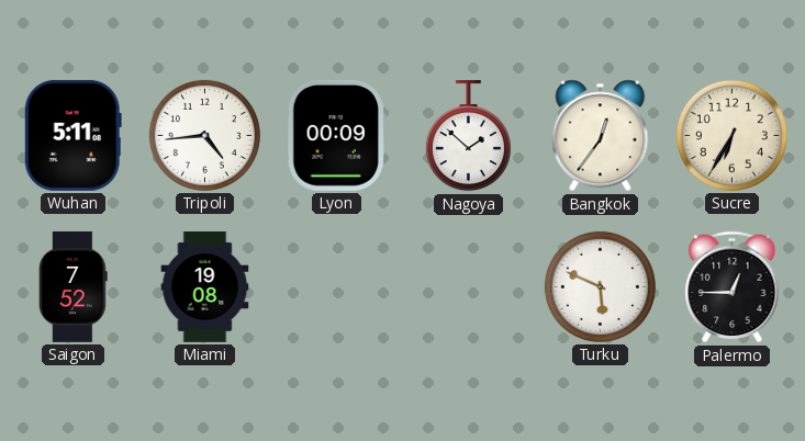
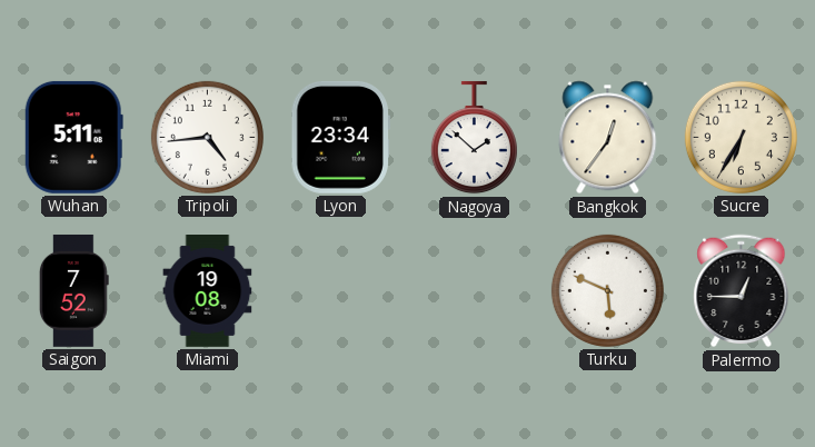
Lyon: 00:09 -> 23:34
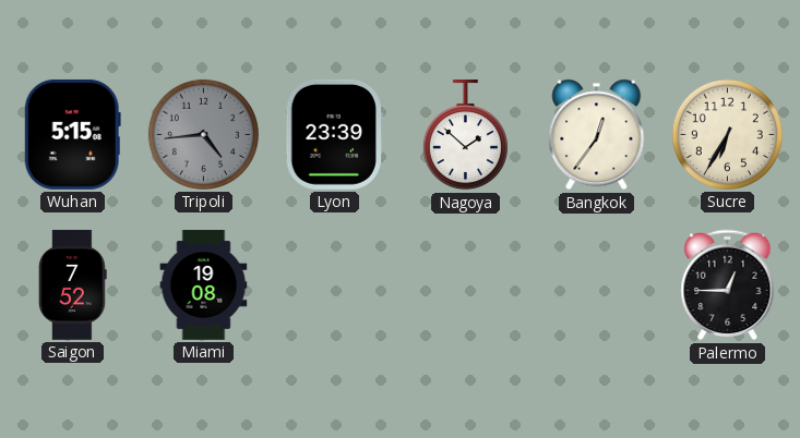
Wuhan: 5:11 -> 5:15
Tripoli dial: white -> grey
Lyon: 23:34 -> 23:39
Turku: 5:49 -> none
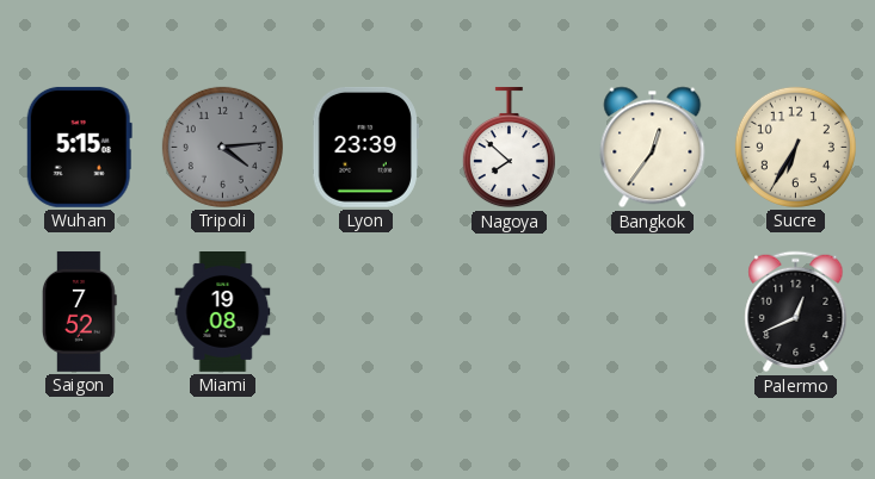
Tripoli: 4:44 -> 4:14
Nagoya: 1:52 -> 7:52
Palermo: 12:45 -> 12:41
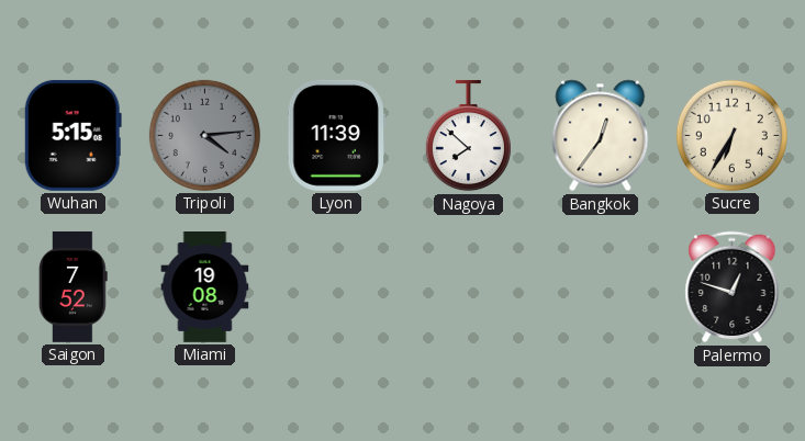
Lyon: 23:39 -> 11:39
Palermo: 12:41 -> 12:48
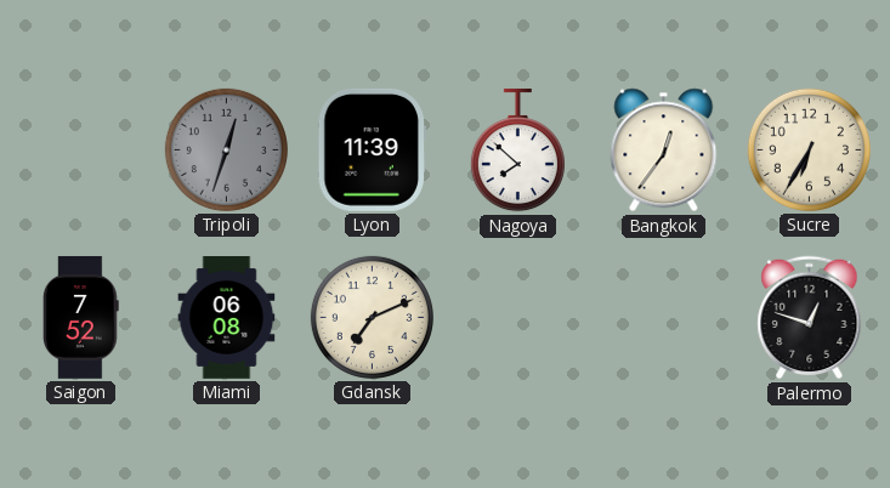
Wuhan: 5:15 -> none
Tripoli: 4:14 -> 12:33
Miami: 19:08 -> 06:08
Gdansk: none -> 7:11
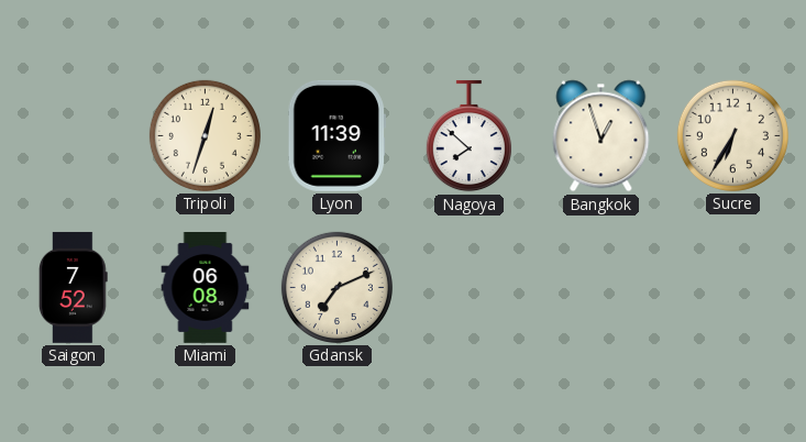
Tripoli dial: grey -> cream
Bangkok: 12:36 -> 12:57
Palermo: 12:48 -> none
